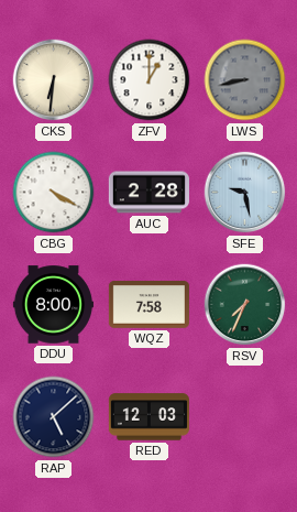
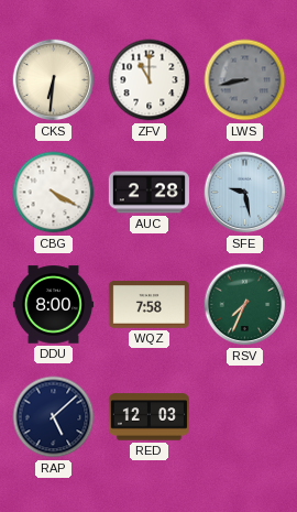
ZFV: 1:00 -> 11:00
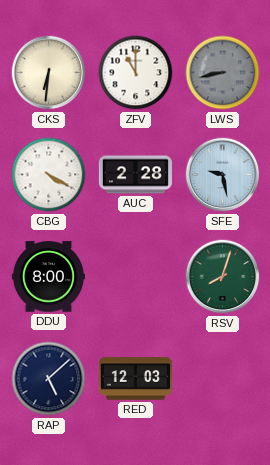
WQZ: 7:58 -> none
RSV: 7:34 -> 8:03
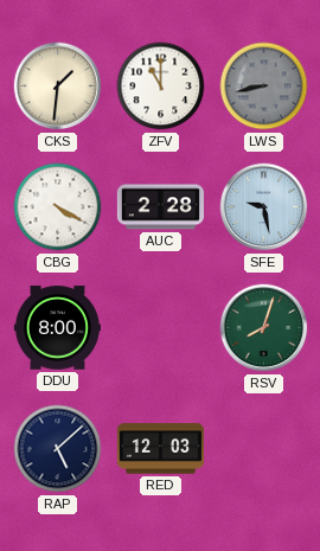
CKS: 6:31 -> 1:31
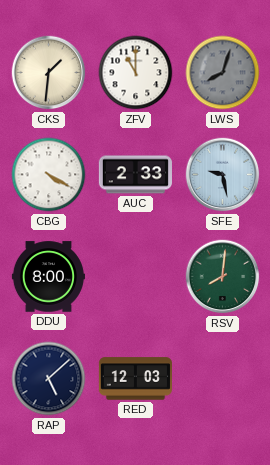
LWS: 8:43 -> 8:03
AUC: 2:28 -> 2:33
RSV: 8:03 -> 8:01
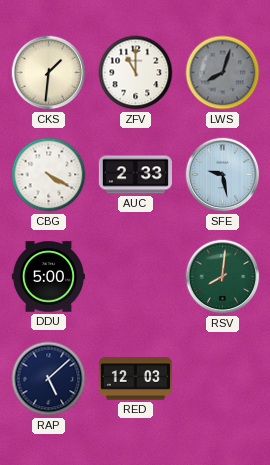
DDU: 8:00 -> 5:00
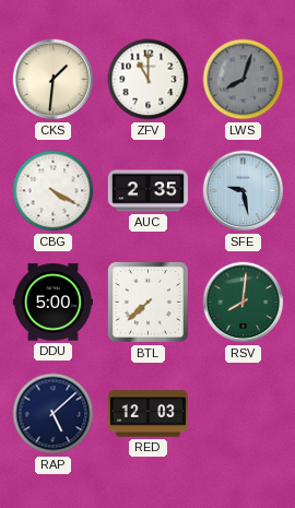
AUC: 2:33 -> 2:35
BTL: none -> 7:38
